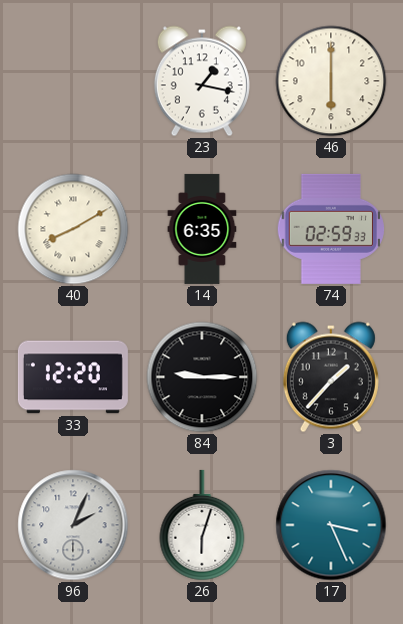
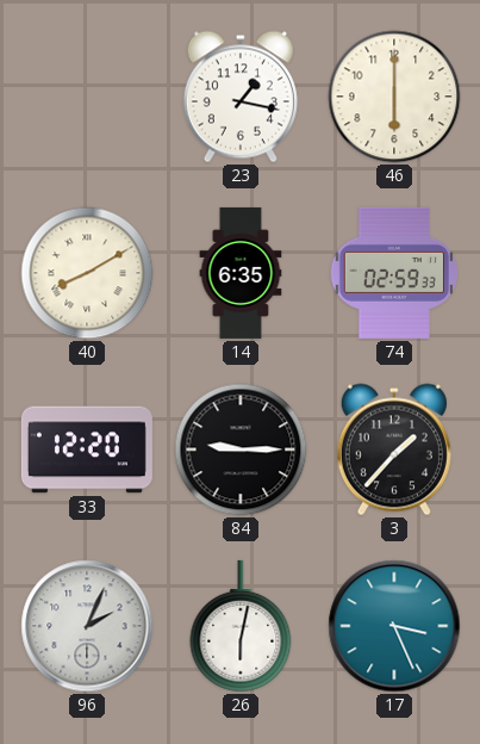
26: 6:03 -> 6:02
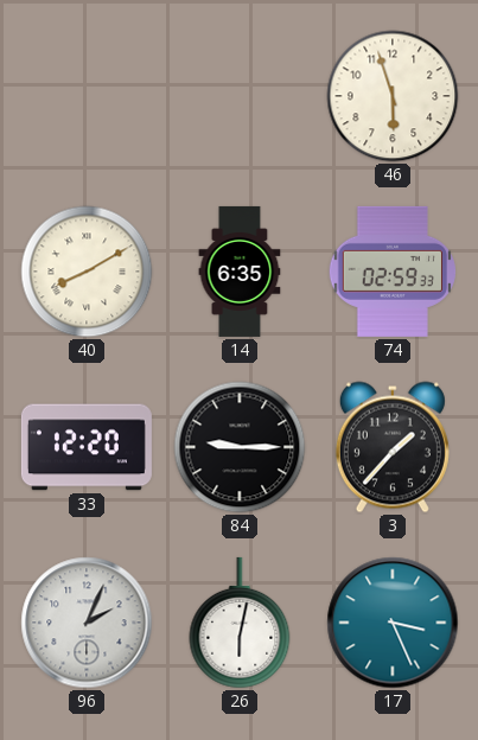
23: 1:17 -> none
46: 6:00 -> 5:57
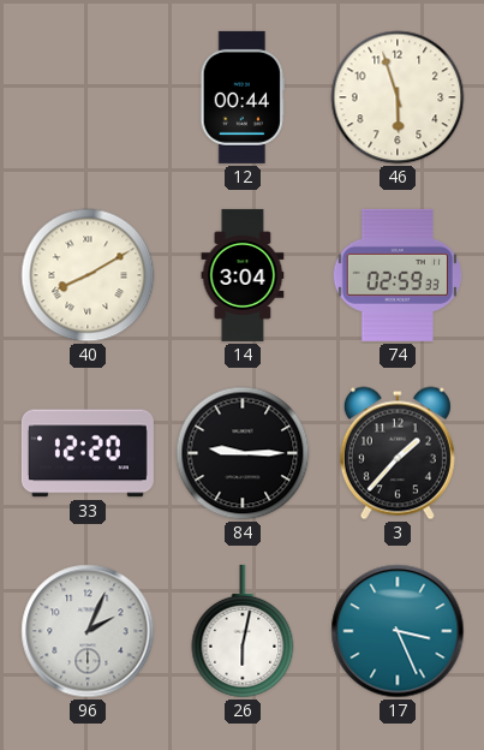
12: none -> 00:44
14: 6:35 -> 3:04
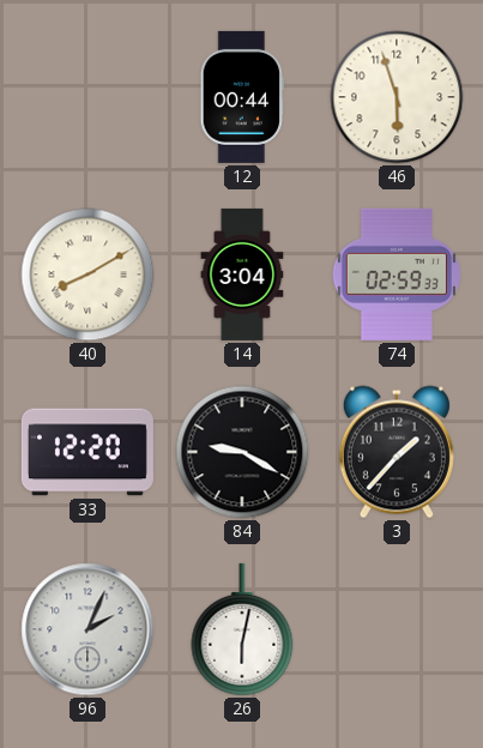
84: 9:15 -> 9:20
17: 3:26 -> none
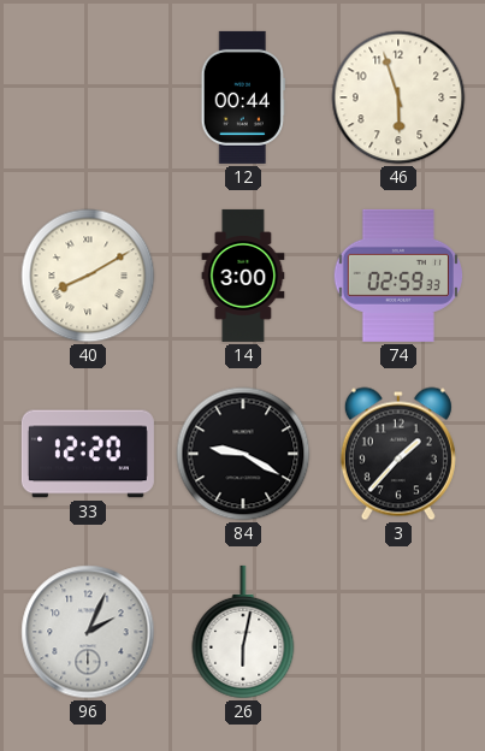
14: 3:04 -> 3:00
